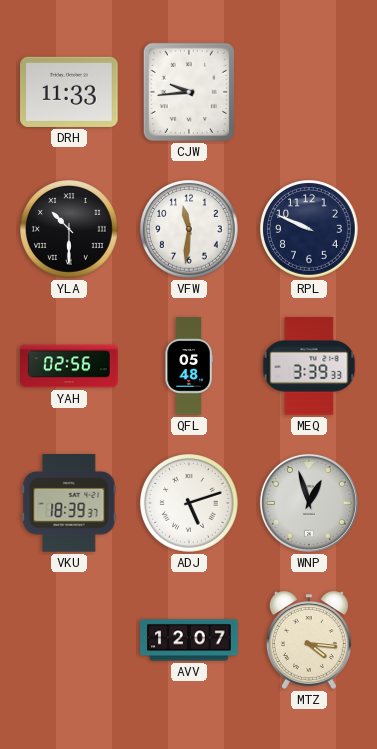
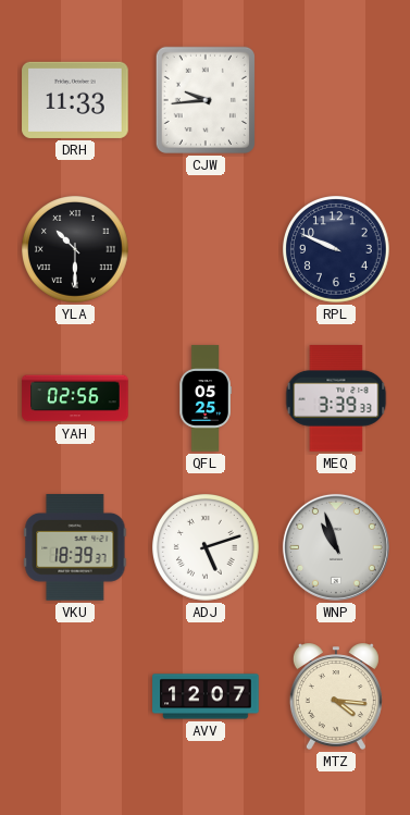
VFW: 11:31 -> none
QFL: 05:48 -> 05:25
WNP: 12:57 -> 10:57
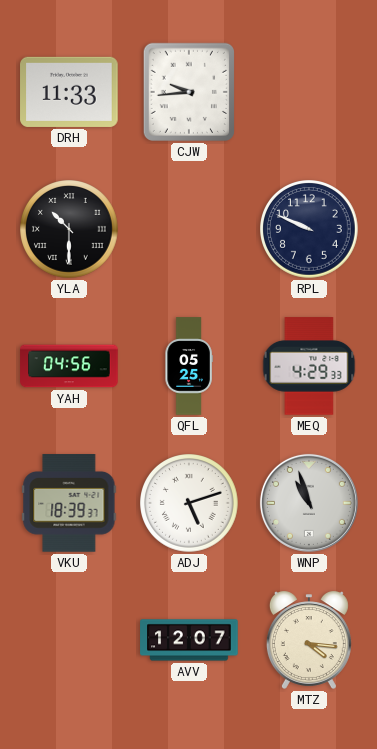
YAH: 02:56 -> 04:56
MEQ: 3:39 -> 4:29
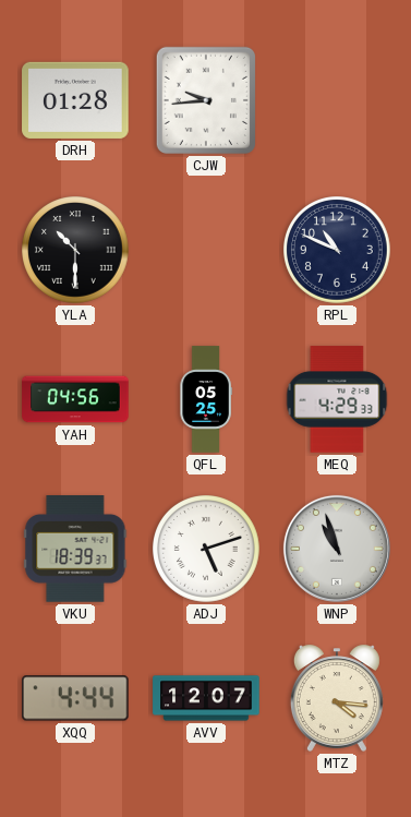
DRH: 11:33 -> 01:28
RPL: 9:49 -> 10:49
XQQ: none -> 4:44
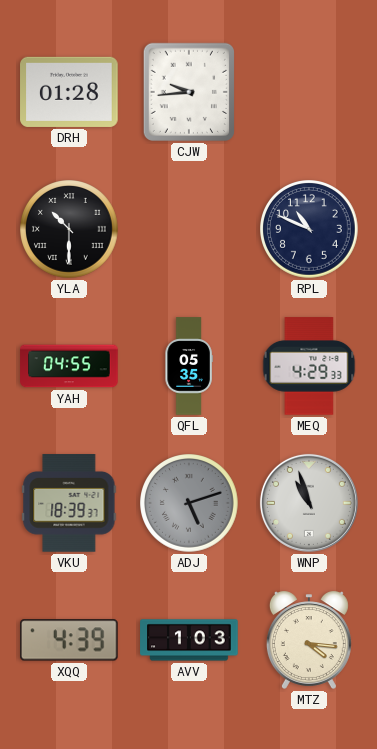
YAH: 04:56 -> 04:55
QFL: 05:25 -> 05:35
ADJ dial: white -> grey
XQQ: 4:44 -> 4:39
AVV: 12:07 -> 1:03
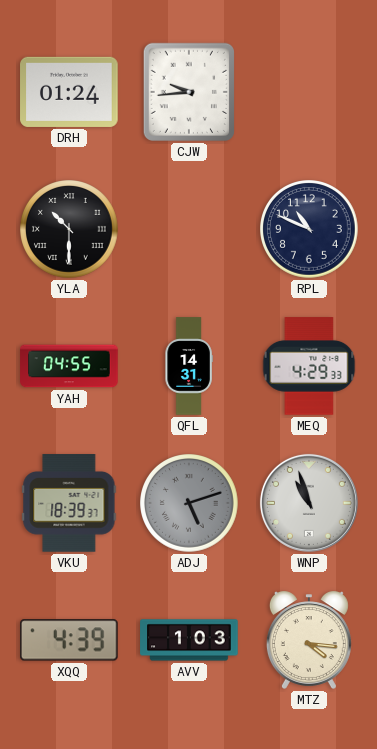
DRH: 01:28 -> 01:24
QFL: 05:35 -> 14:31
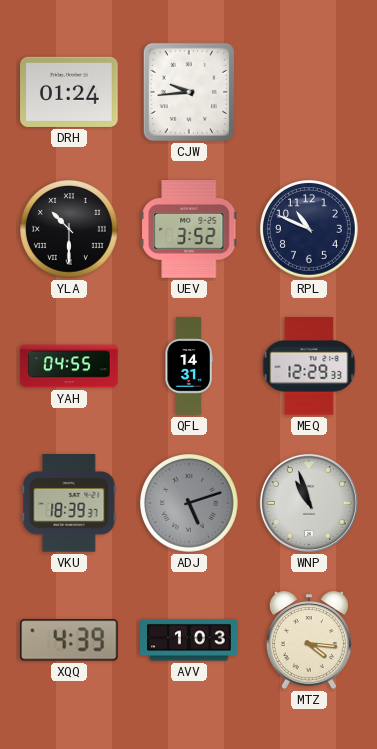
UEV: none -> 3:52
MEQ: 4:29 -> 12:29
